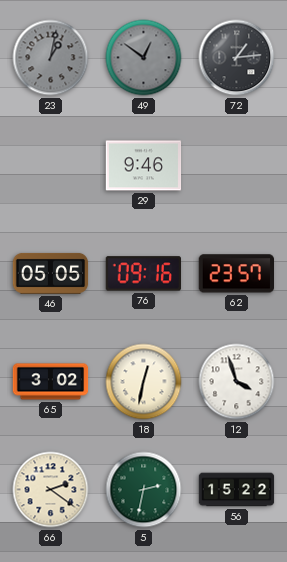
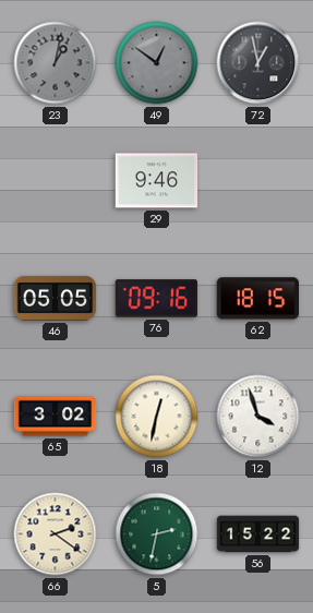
72: 1:14 -> 12:58
62: 23:57 -> 18:15
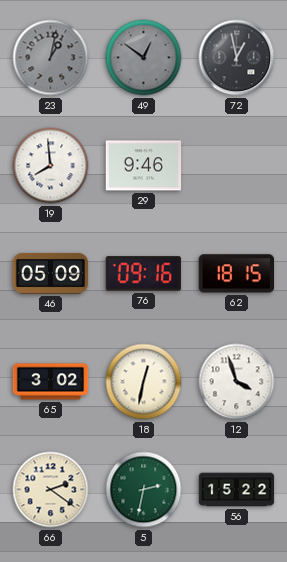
19: none -> 7:59
46: 05:05 -> 05:09
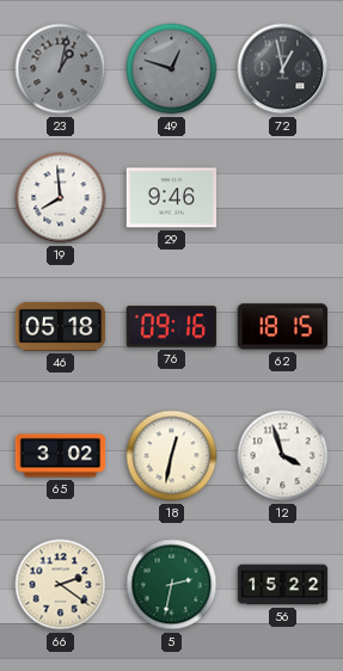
49: 12:51 -> 12:48
46: 05:09 -> 05:18
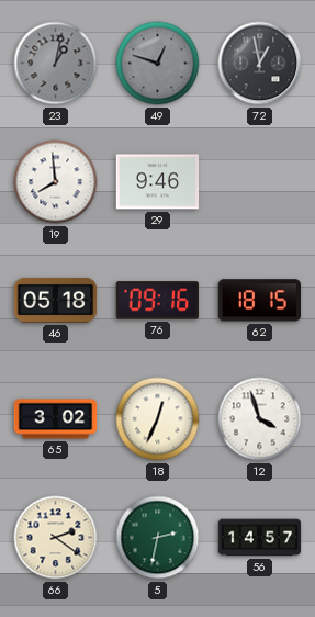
18: 12:32 -> 12:34
56: 15:22 -> 14:57
